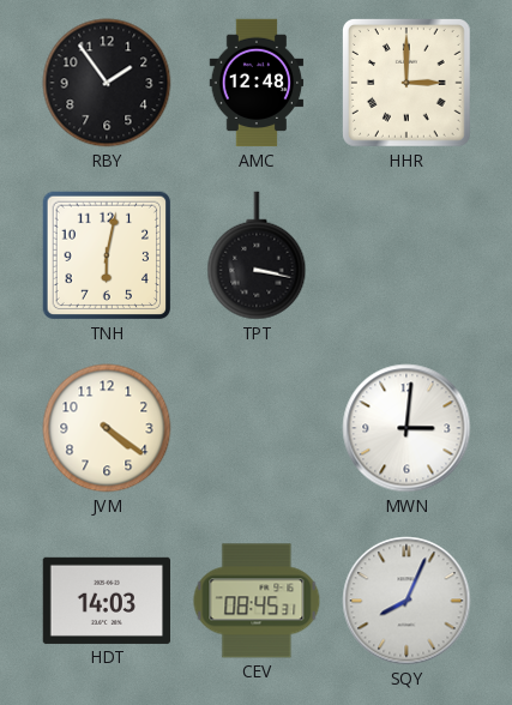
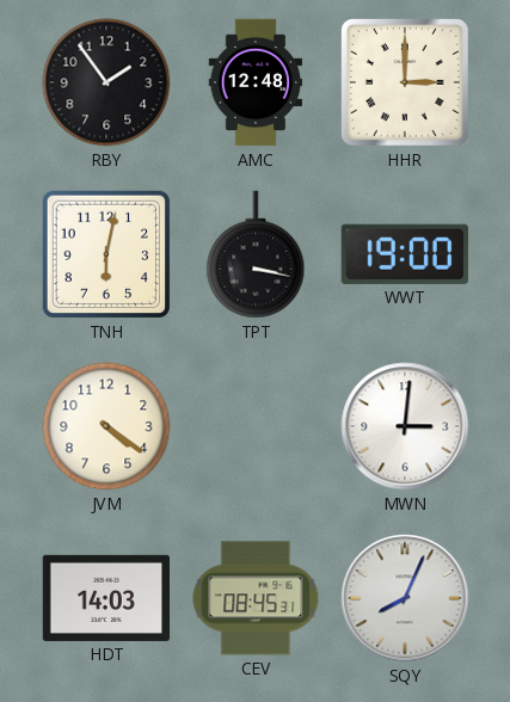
WWT: none -> 19:00
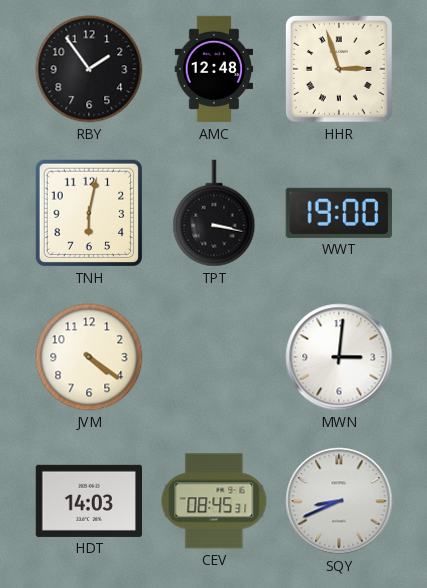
HHR: 3:00 -> 2:57
SQY: 8:04 -> 8:41
